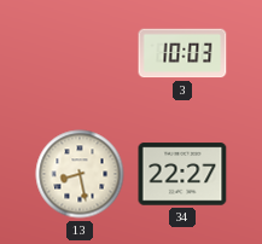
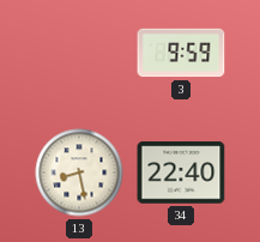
3: 10:03 -> 9:59
34: 22:27 -> 22:40
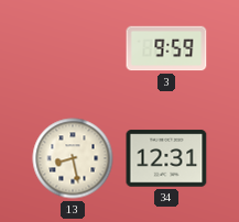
34: 22:40 -> 12:31
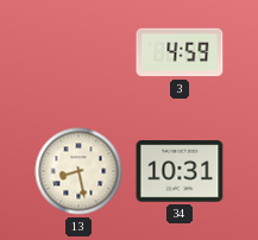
3: 9:59 -> 4:59
34: 12:31 -> 10:31
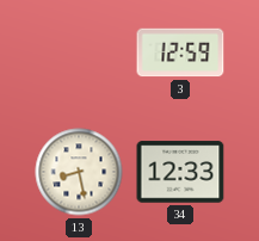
3: 4:59 -> 12:59
34: 10:31 -> 12:33
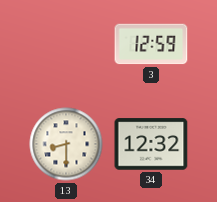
13: 8:28 -> 8:30
34: 12:33 -> 12:32
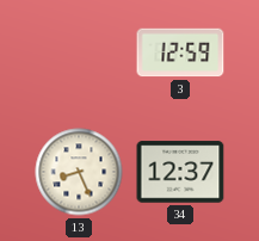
13: 8:30 -> 8:26
34: 12:32 -> 12:37
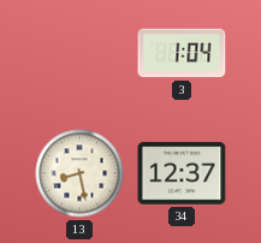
3: 12:59 -> 1:04
13: 8:26 -> 8:28
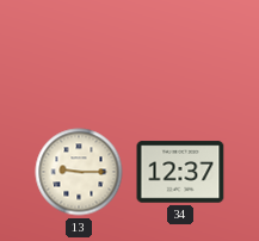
3: 1:04 -> none
13: 8:28 -> 9:15
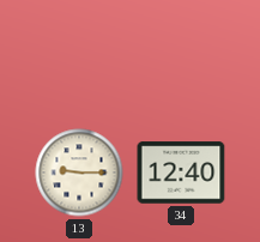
34: 12:37 -> 12:40
